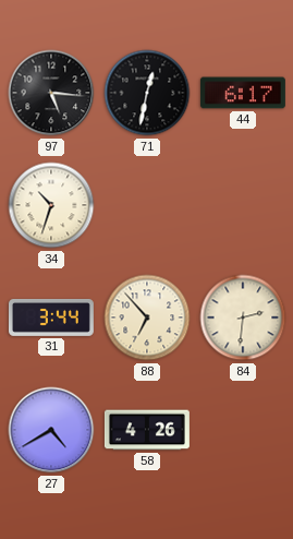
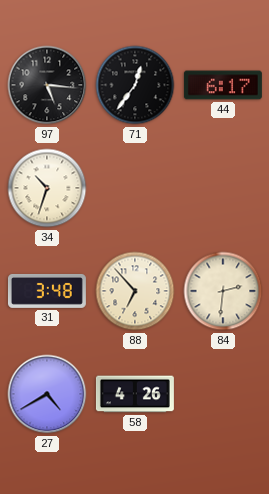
71: 12:32 -> 12:36
31: 3:44 -> 3:48
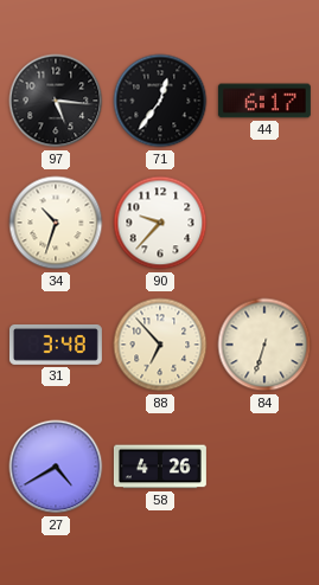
90: none -> 9:37
84: 2:31 -> 6:33
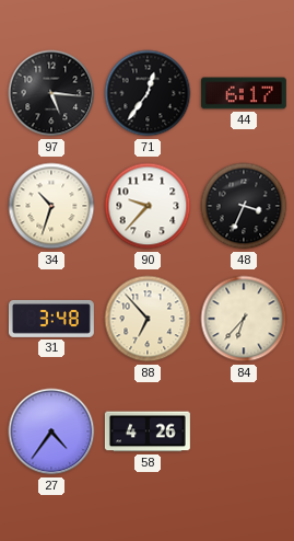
48: none -> 3:34
84: 6:33 -> 6:37
27: 4:40 -> 4:36
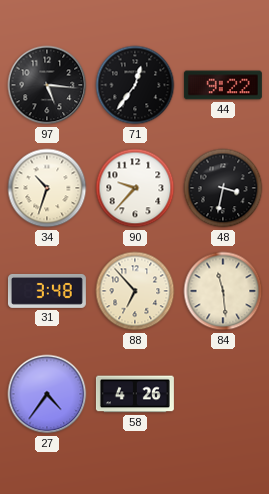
44: 6:17 -> 9:22
48: 3:34 -> 3:32
84: 6:37 -> 11:29
